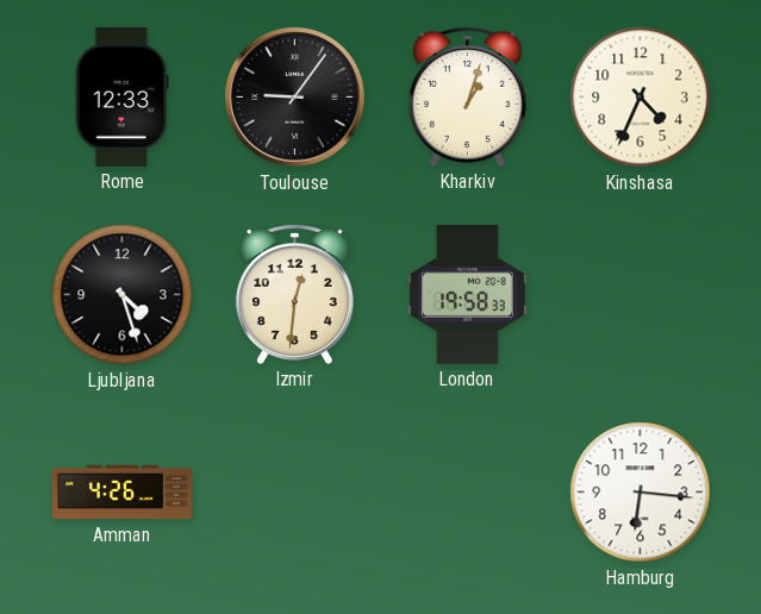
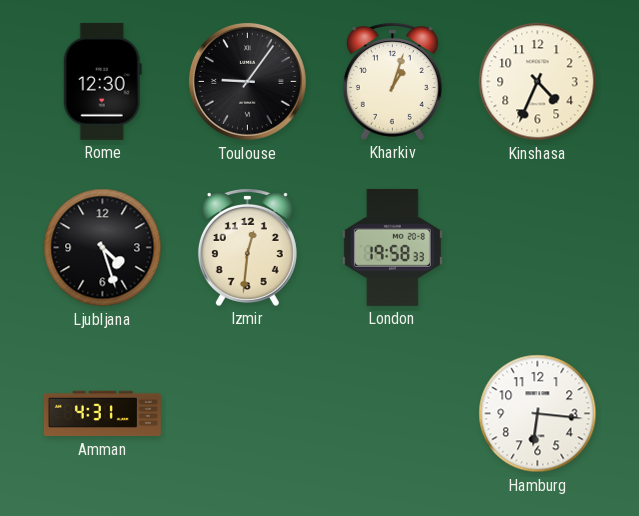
Rome: 12:33 -> 12:30
Amman: 4:26 -> 4:31
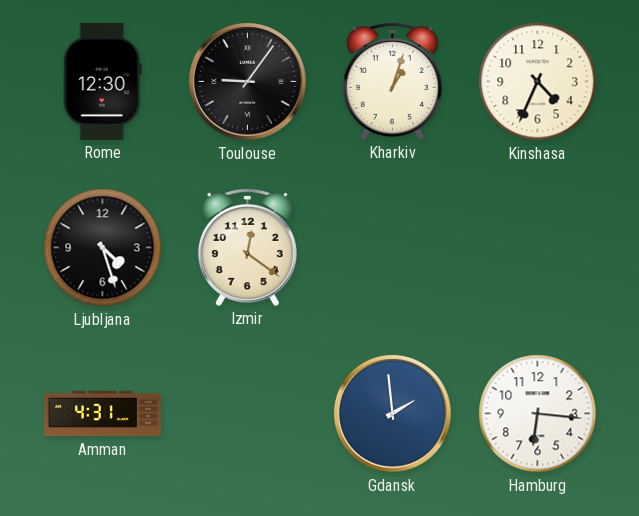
Izmir: 12:31 -> 12:21
London: 19:58 -> none
Gdansk: none -> 1:59
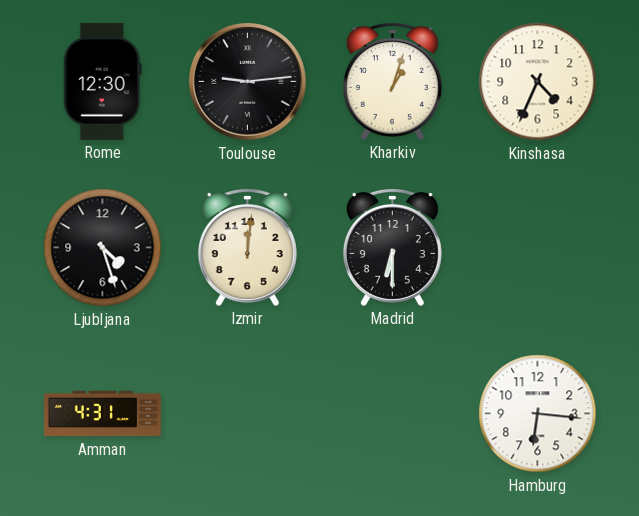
Toulouse: 9:06 -> 9:14
Izmir: 12:21 -> 12:01
Madrid: none -> 6:30
Gdansk: 1:59 -> none
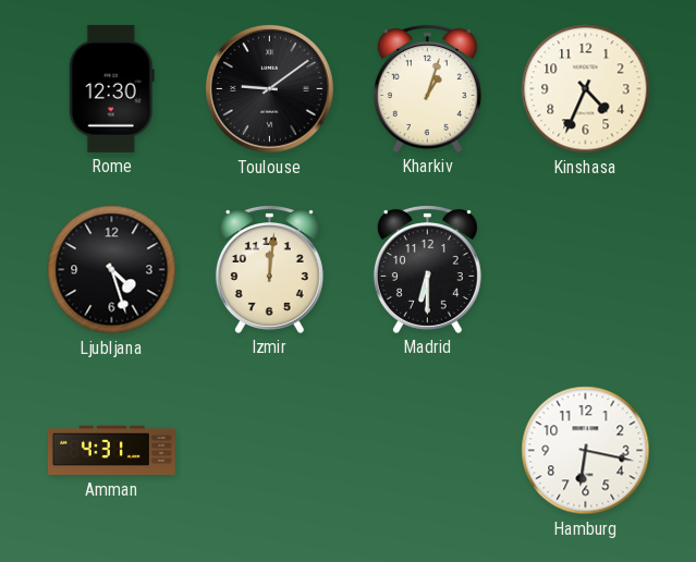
Toulouse: 9:14 -> 9:09
Hamburg: 6:16 -> 6:17
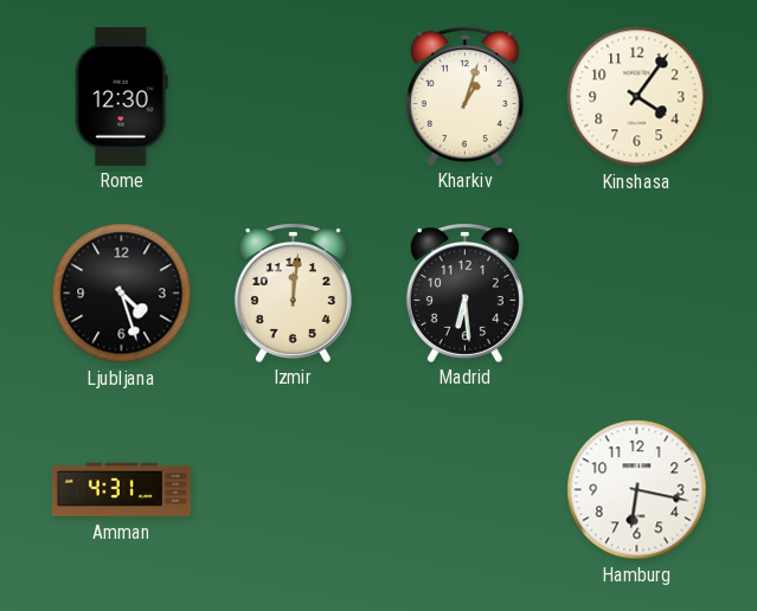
Toulouse: 9:09 -> none
Kinshasa: 4:34 -> 4:06
Madrid: 6:30 -> 6:29
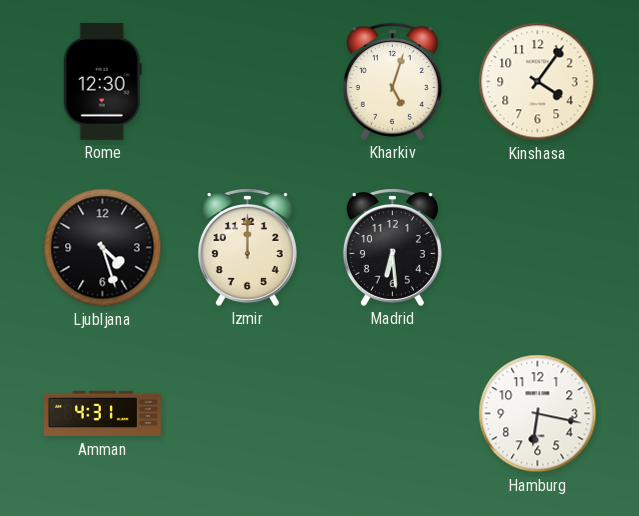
Kharkiv: 1:03 -> 5:03
Izmir: 12:01 -> 12:00
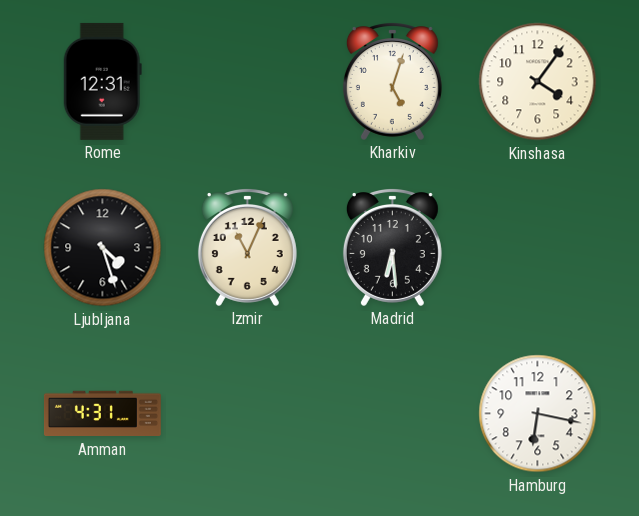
Rome: 12:30 -> 12:31
Izmir: 12:00 -> 11:04
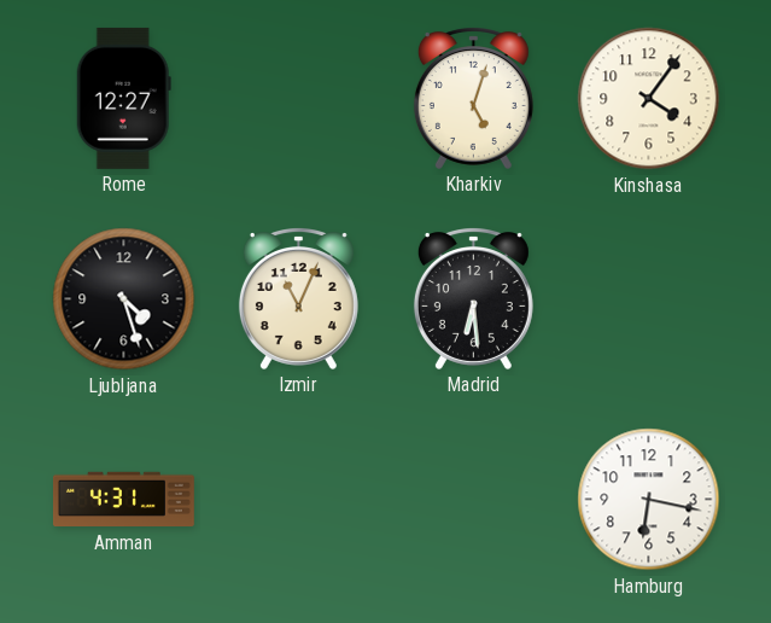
Rome: 12:31 -> 12:27
